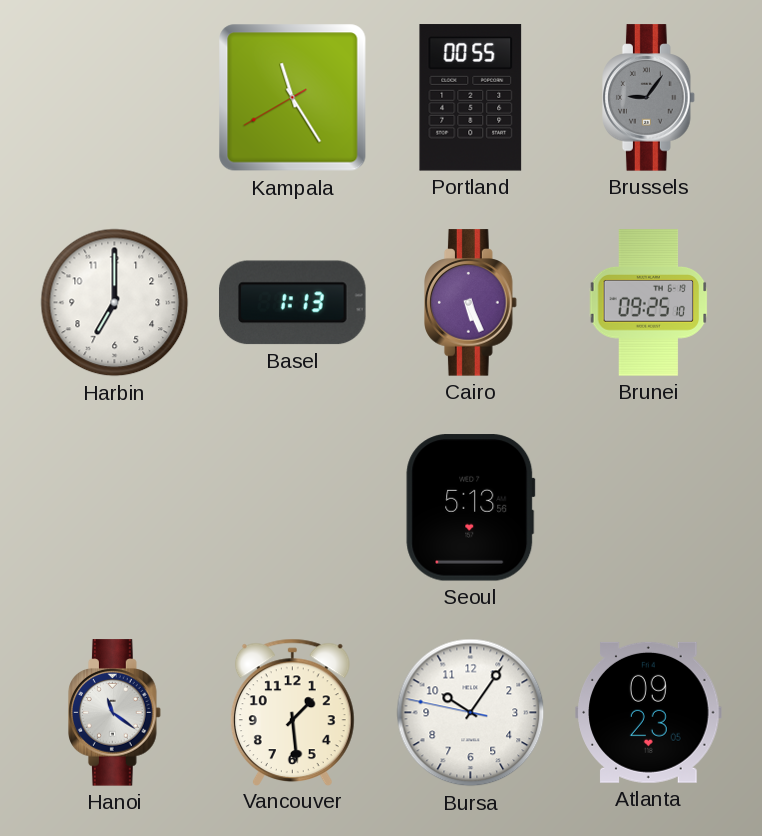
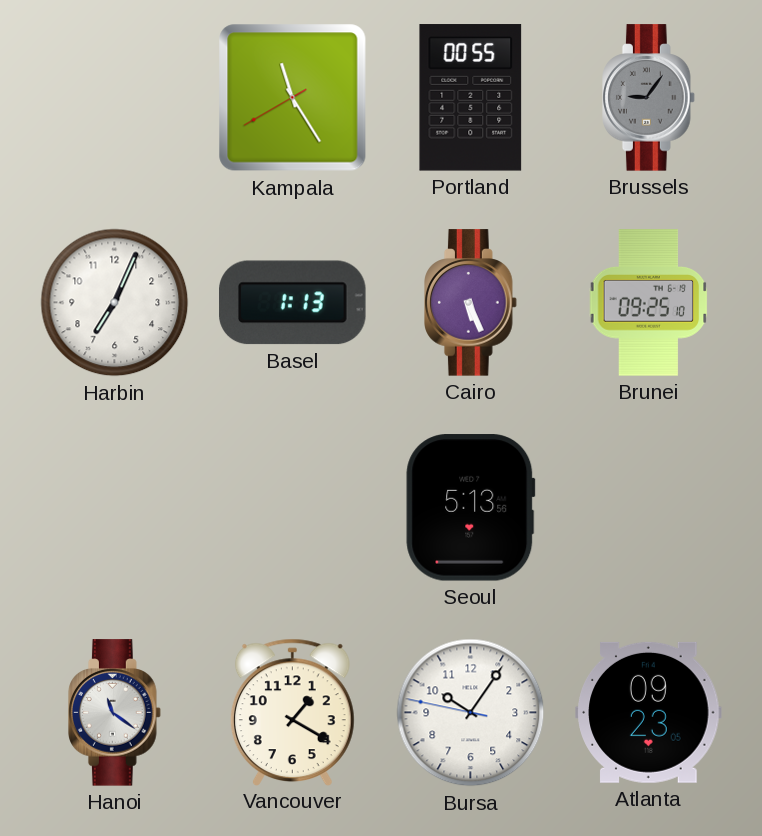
Harbin: 7:00 -> 7:04
Vancouver: 1:29 -> 1:20
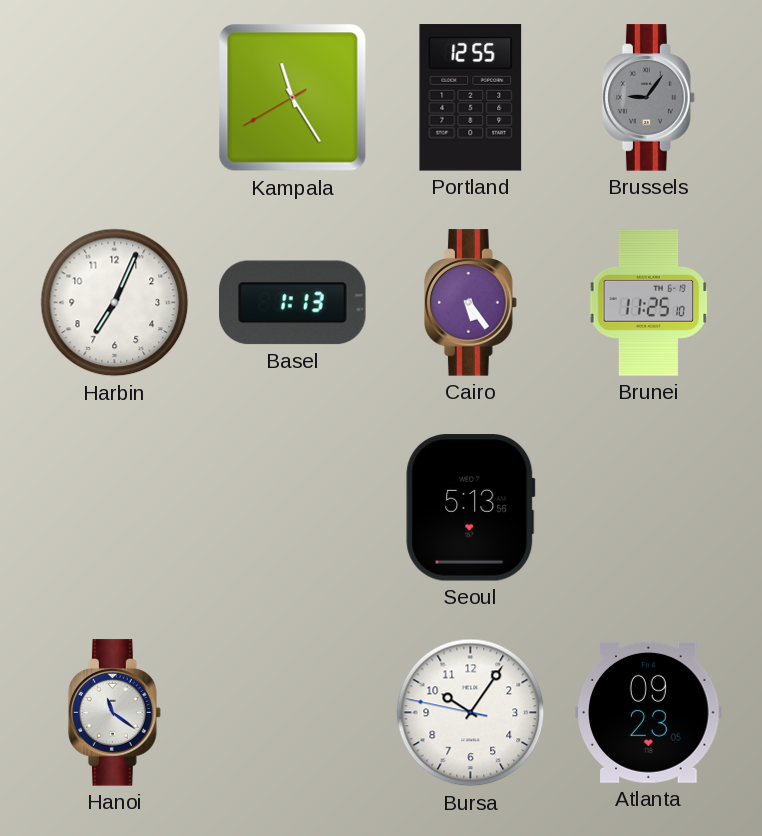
Portland: 00:55 -> 12:55
Cairo: 5:26 -> 5:24
Brunei: 09:25 -> 11:25
Vancouver: 1:20 -> none
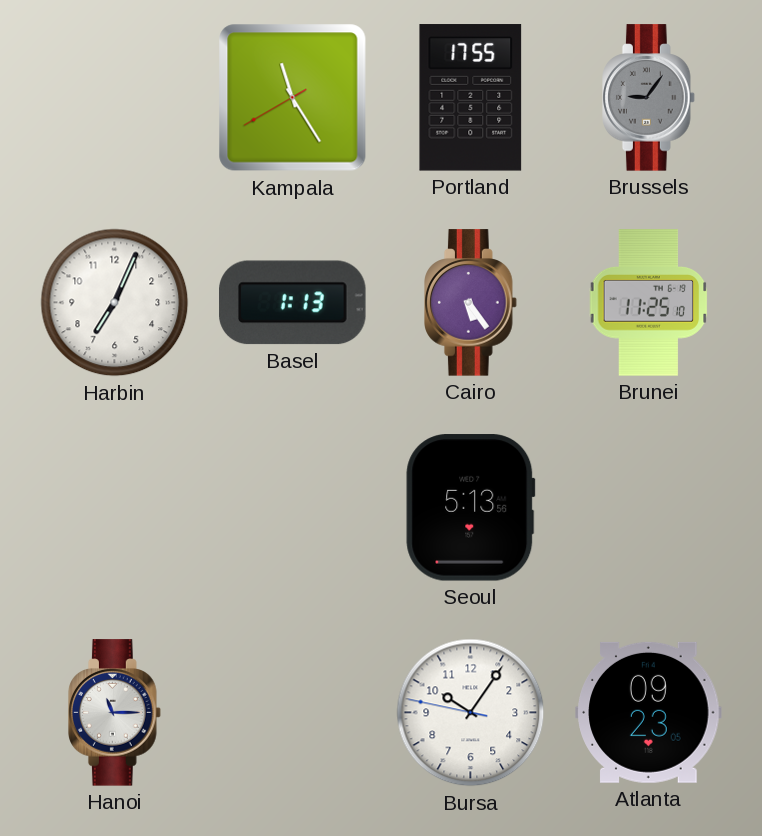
Portland: 12:55 -> 17:55
Hanoi: 11:21 -> 11:15
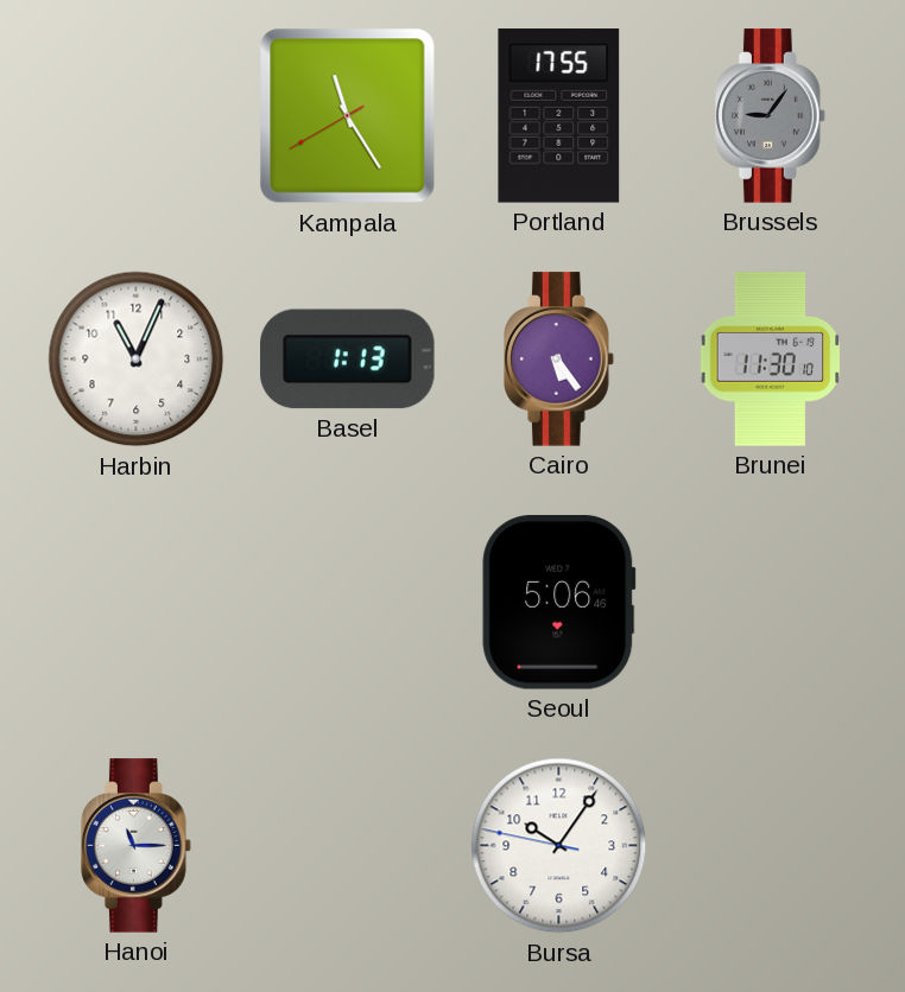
Harbin: 7:04 -> 11:04
Brunei: 11:25 -> 11:30
Seoul: 5:13 -> 5:06
Atlanta: 09:23 -> none
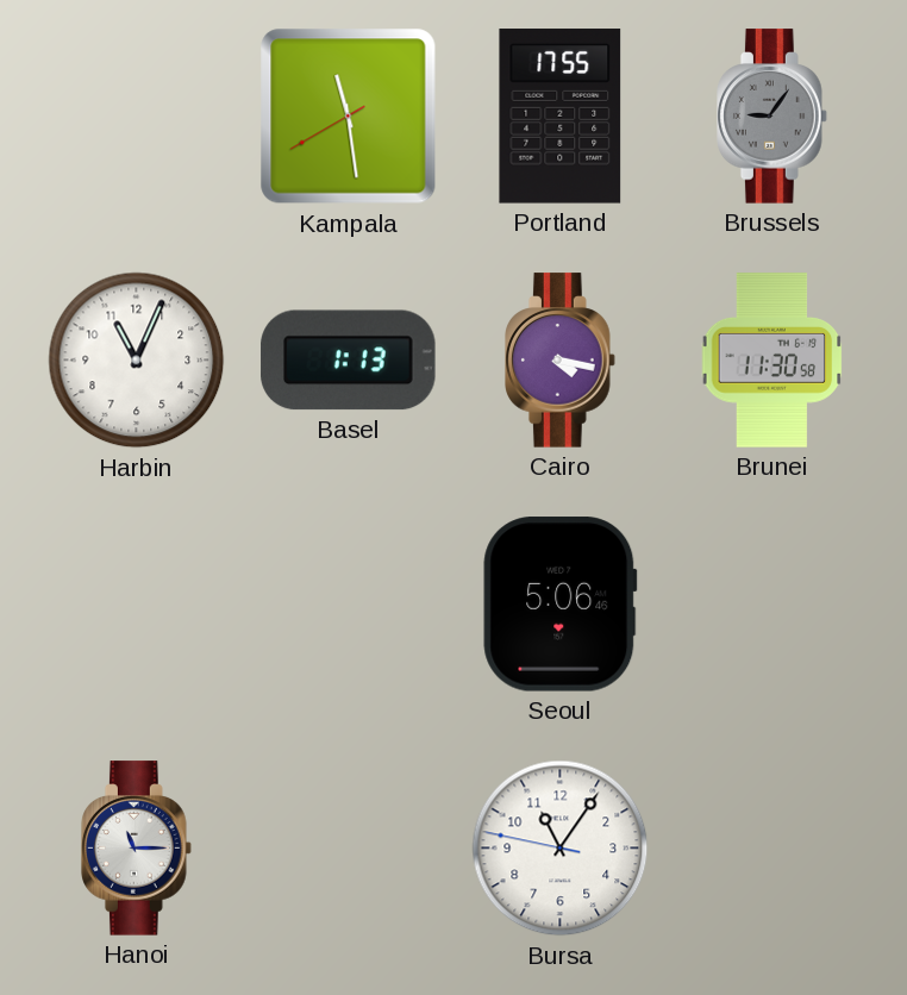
Kampala: 11:24 -> 11:28
Cairo: 5:24 -> 4:17
Brunei: 11:30:10 -> 11:30:58
Bursa: 10:05 -> 11:05
